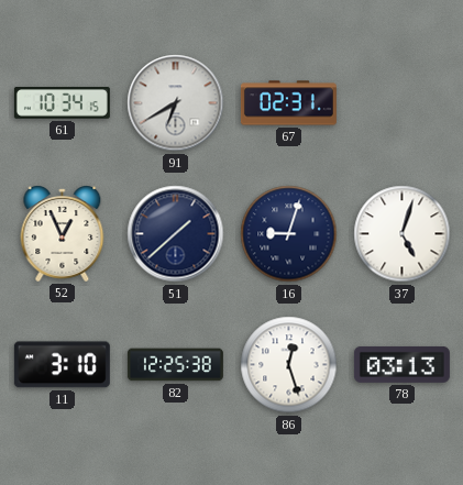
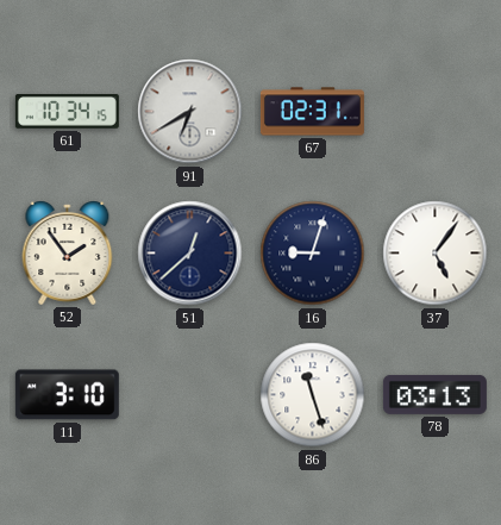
52: 12:56 -> 1:54
51: 1:38 -> 12:38
37: 5:03 -> 5:06
82: 12:25 -> none
86: 12:27 -> 11:27
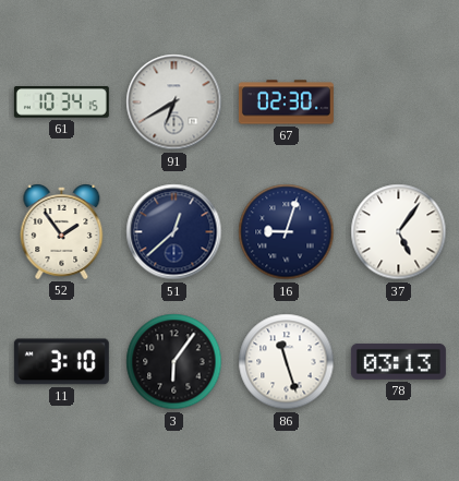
67: 02:31 -> 02:30
3: none -> 6:06
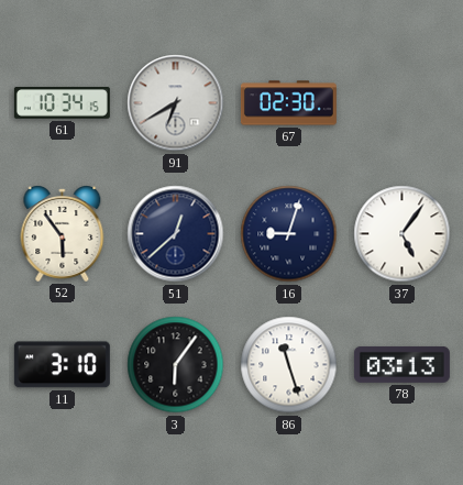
52: 1:54 -> 5:54
